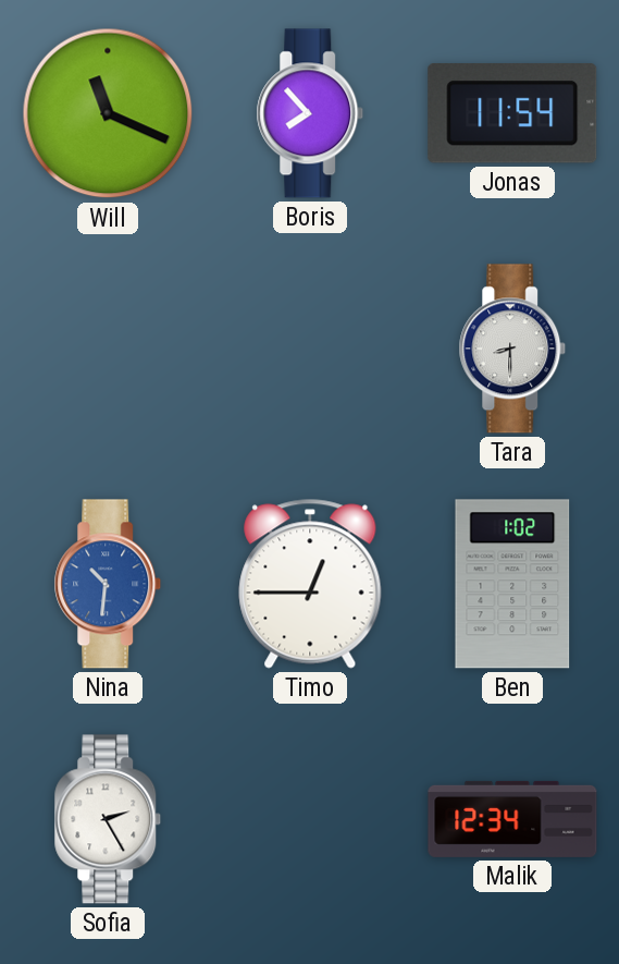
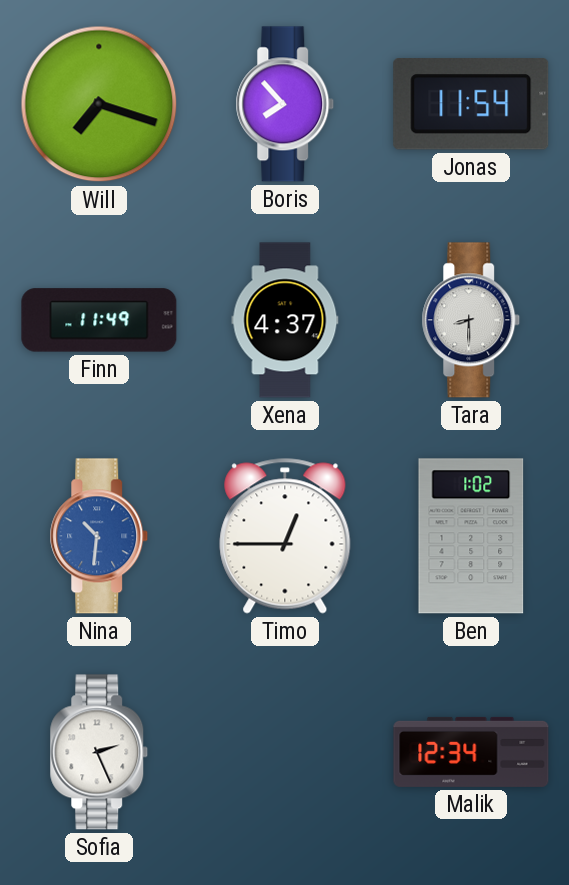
Will: 11:19 -> 7:18
Finn: none -> 11:49
Xena: none -> 4:37
Sofia: 2:25 -> 2:26
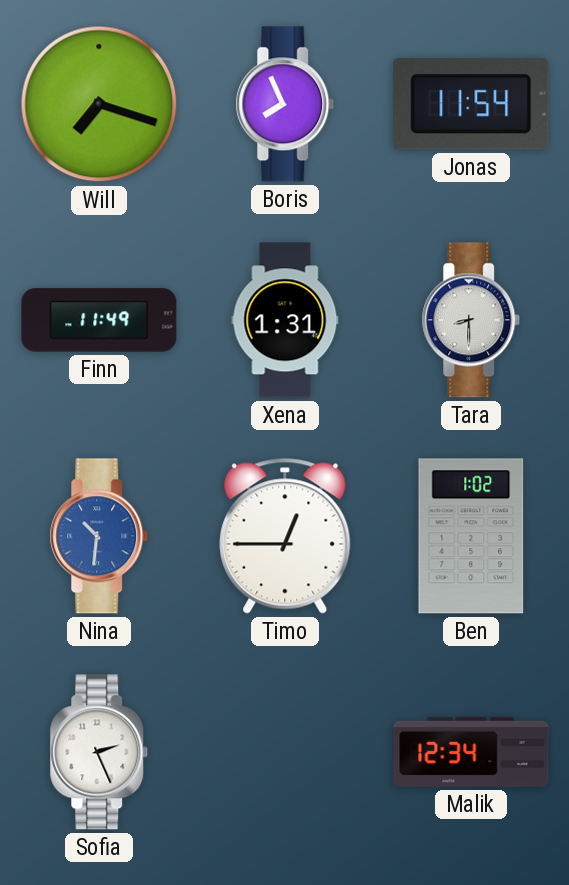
Boris: 7:53 -> 7:56
Xena: 4:37 -> 1:31
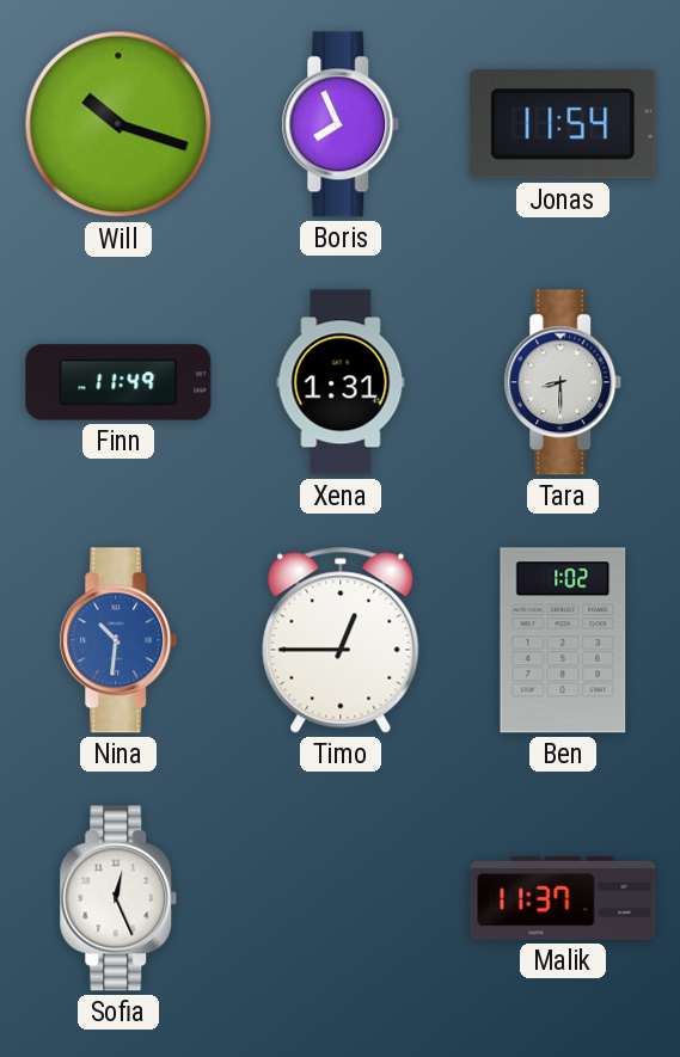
Will: 7:18 -> 10:18
Sofia: 2:26 -> 12:26
Malik: 12:34 -> 11:37
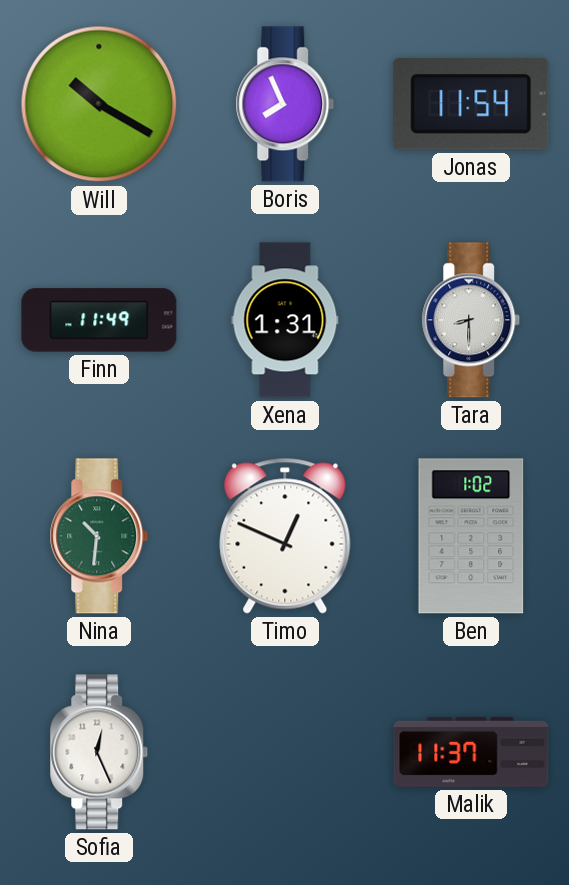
Will: 10:18 -> 10:20
Nina dial: blue -> green
Timo: 12:45 -> 12:49
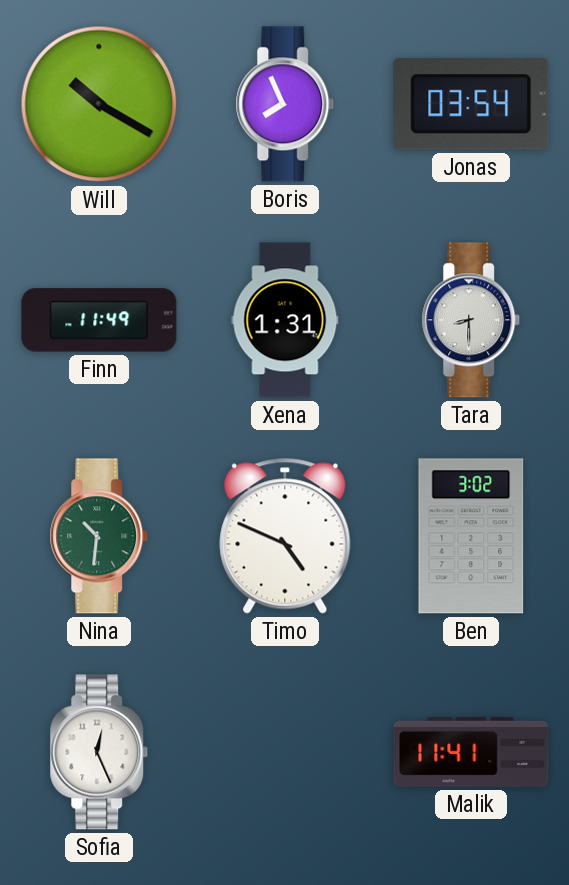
Jonas: 11:54 -> 03:54
Timo: 12:49 -> 4:49
Ben: 1:02 -> 3:02
Malik: 11:37 -> 11:41
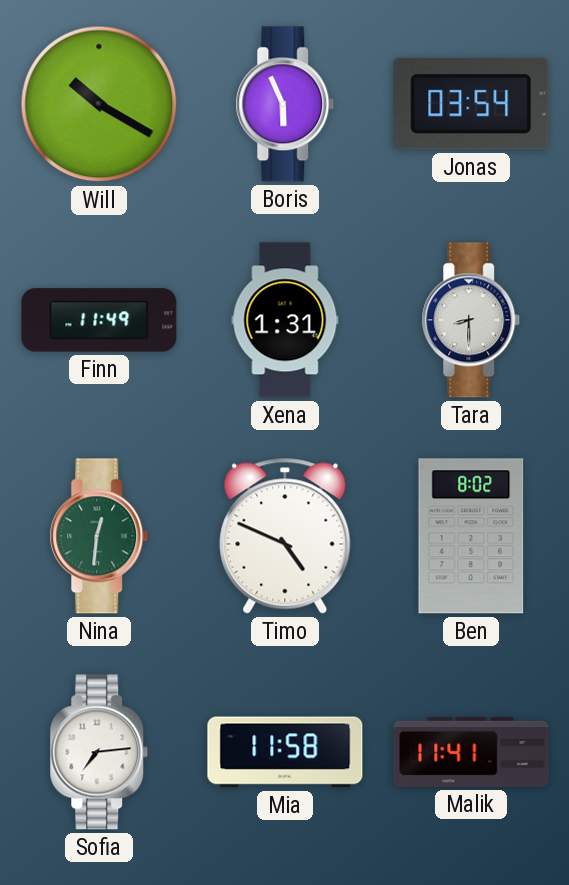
Boris: 7:56 -> 5:56
Nina: 10:31 -> 12:31
Ben: 3:02 -> 8:02
Sofia: 12:26 -> 7:14
Mia: none -> 11:58
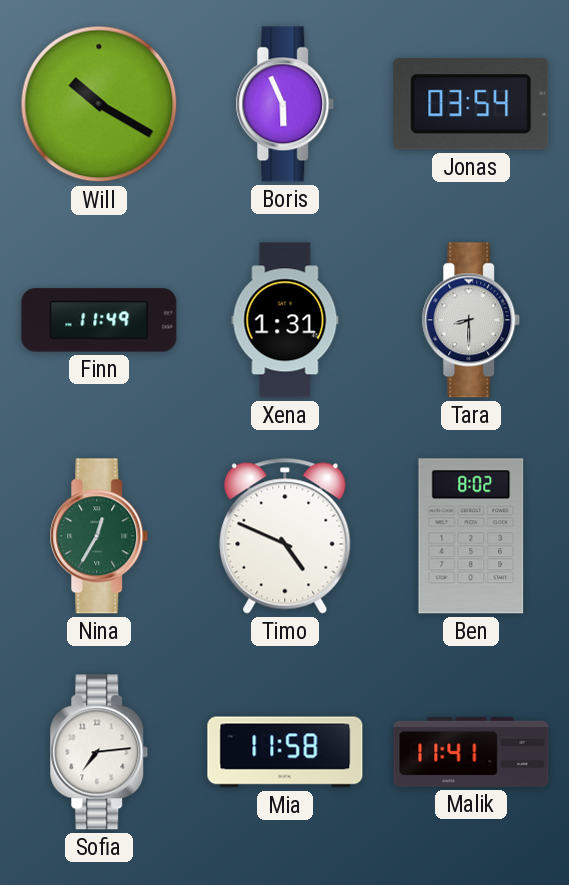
Nina: 12:31 -> 12:35
